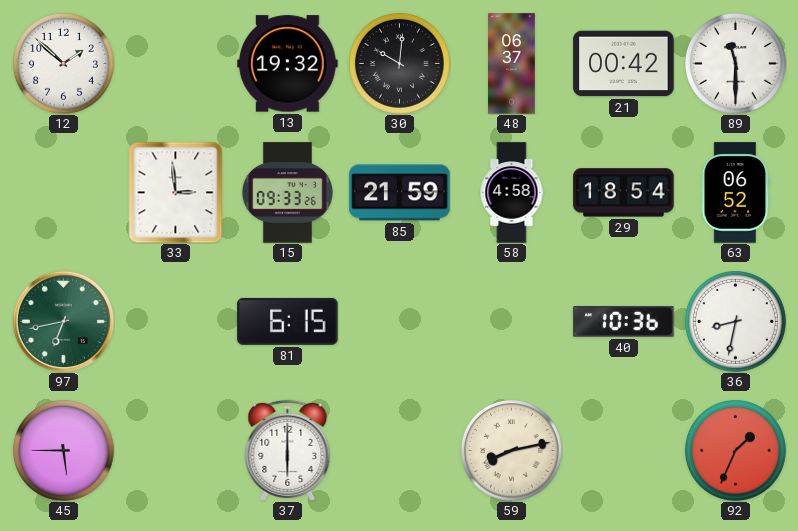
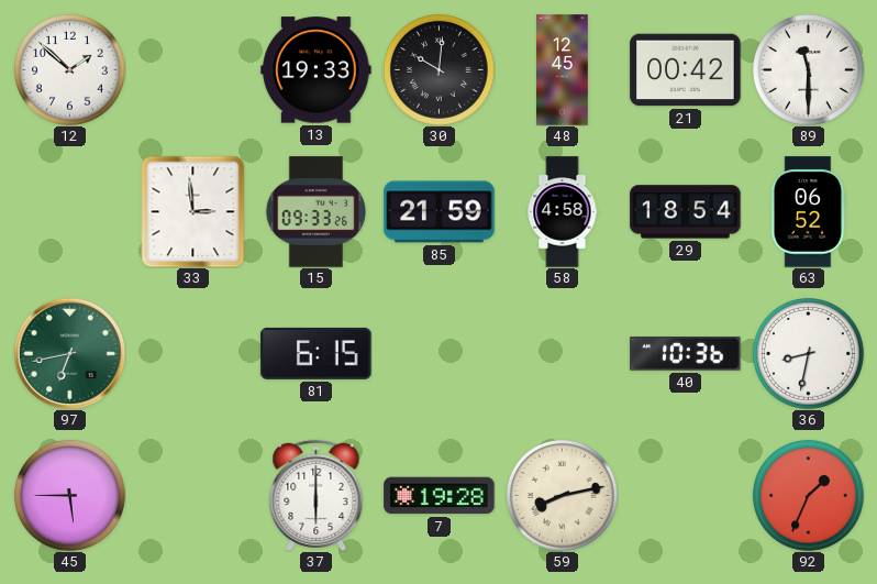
13: 19:32 -> 19:33
48: 06:37 -> 12:45
7: none -> 19:28
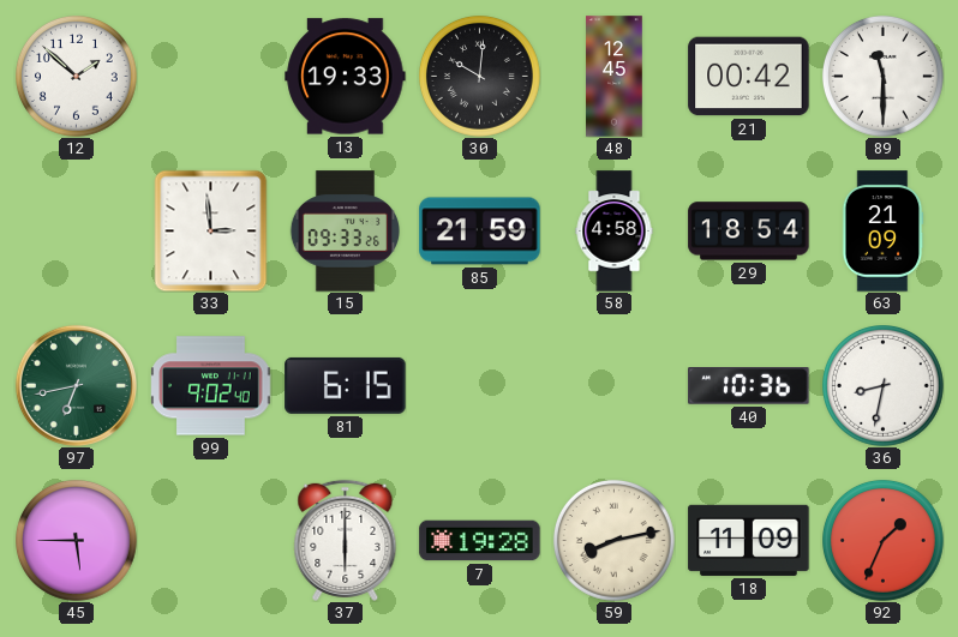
63: 06:52 -> 21:09
99: none -> 9:02
18: none -> 11:09
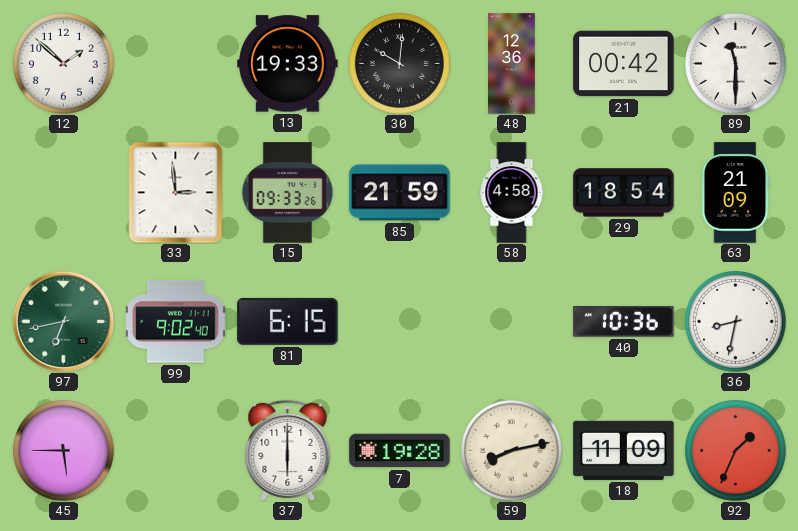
48: 12:45 -> 12:36
